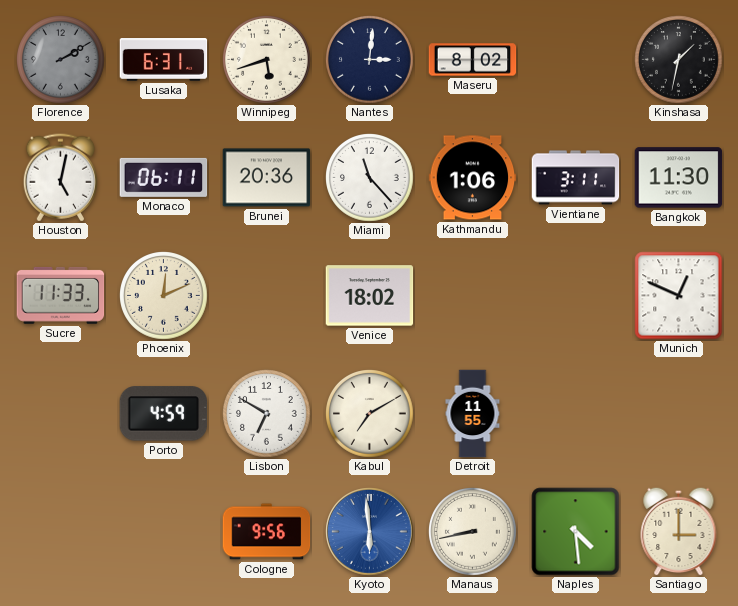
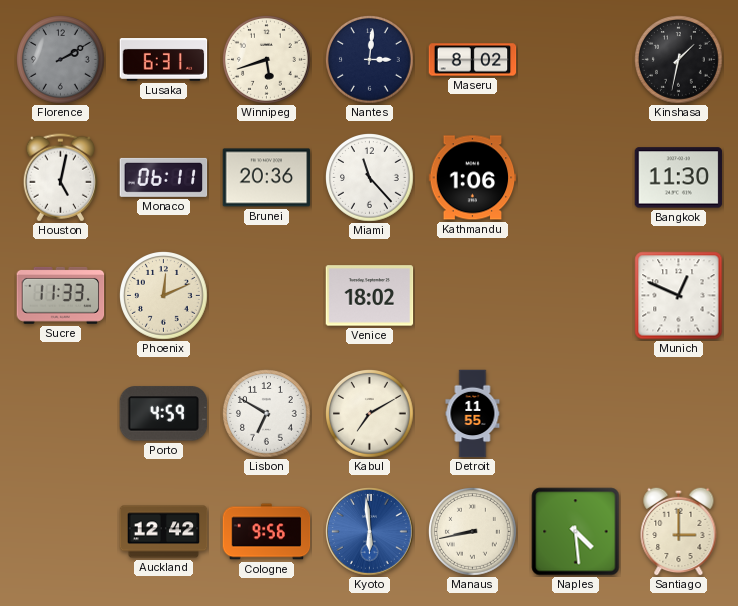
Vientiane: 3:11 -> none
Auckland: none -> 12:42
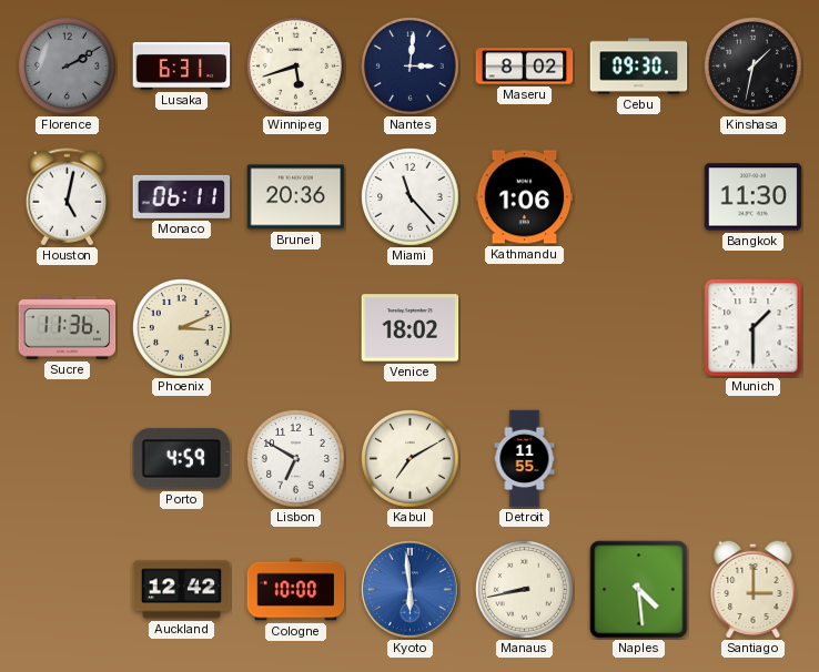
Cebu: none -> 09:30
Sucre: 11:33 -> 11:36
Phoenix: 12:11 -> 3:11
Munich: 12:49 -> 1:30
Cologne: 9:56 -> 10:00
